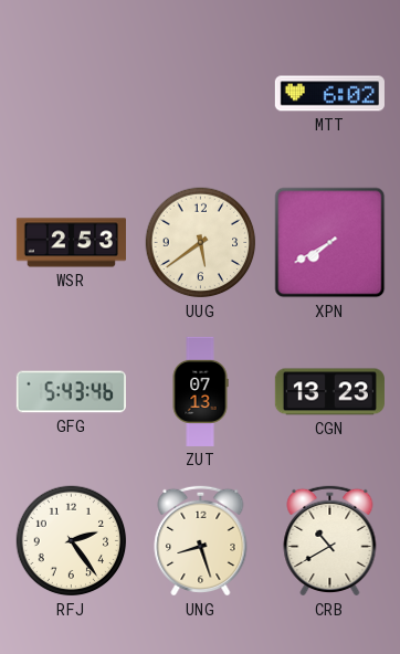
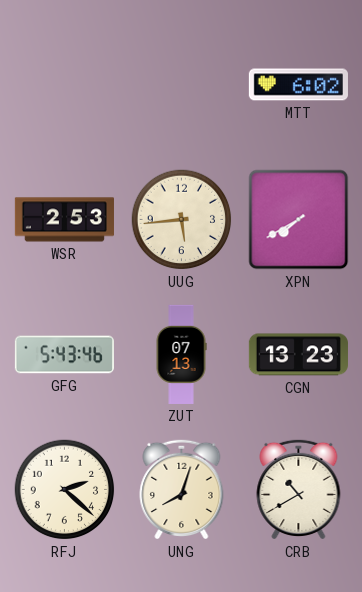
UUG: 5:39 -> 5:44
RFJ: 2:24 -> 2:22
UNG: 8:27 -> 8:03
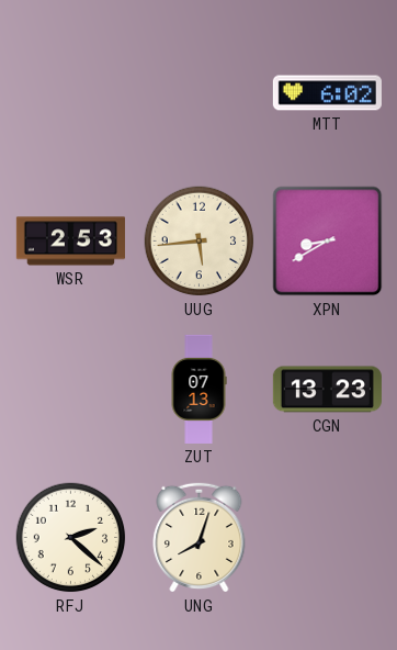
XPN: 7:40 -> 8:40
GFG: 5:43 -> none
CRB: 10:40 -> none
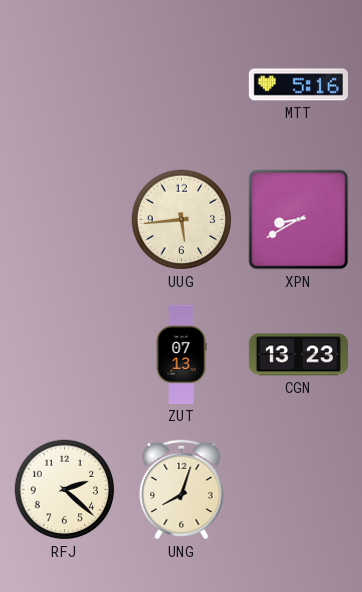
MTT: 6:02 -> 5:16
WSR: 2:53 -> none
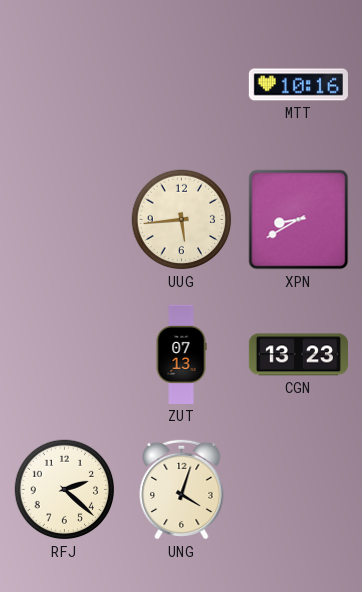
MTT: 5:16 -> 10:16
UNG: 8:03 -> 4:03
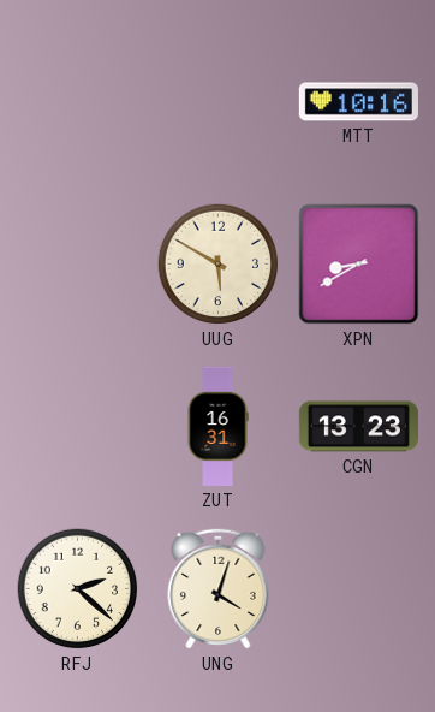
UUG: 5:44 -> 5:50
ZUT: 07:13 -> 16:31
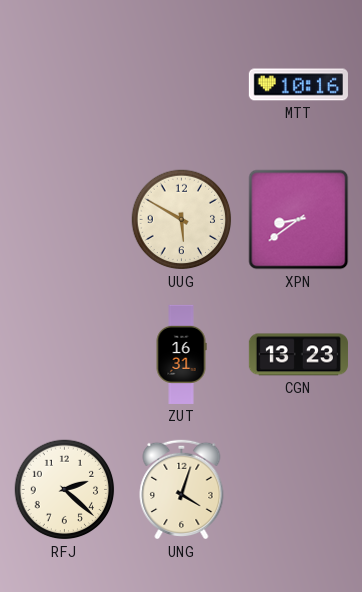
XPN: 8:40 -> 8:39
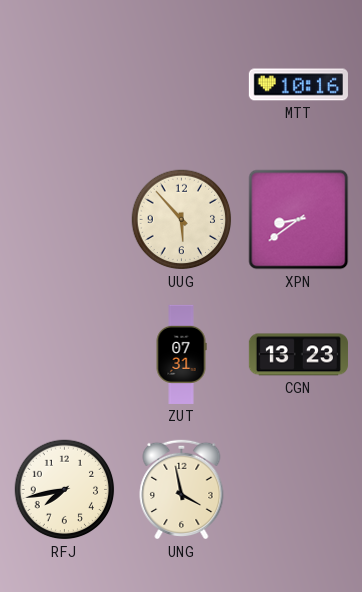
UUG: 5:50 -> 5:53
ZUT: 16:31 -> 07:31
RFJ: 2:22 -> 7:43
UNG: 4:03 -> 3:58
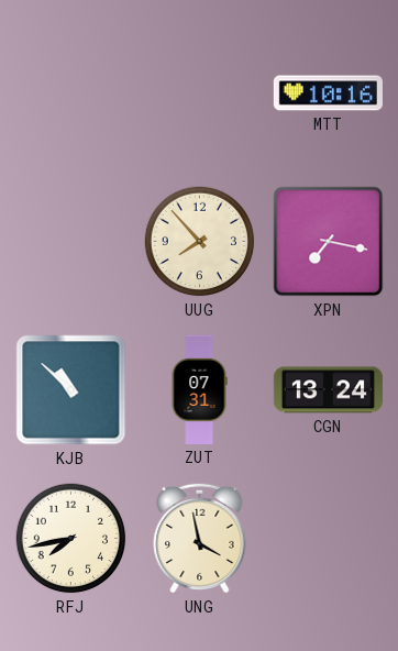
UUG: 5:53 -> 7:53
XPN: 8:39 -> 7:17
KJB: none -> 10:52
CGN: 13:23 -> 13:24
